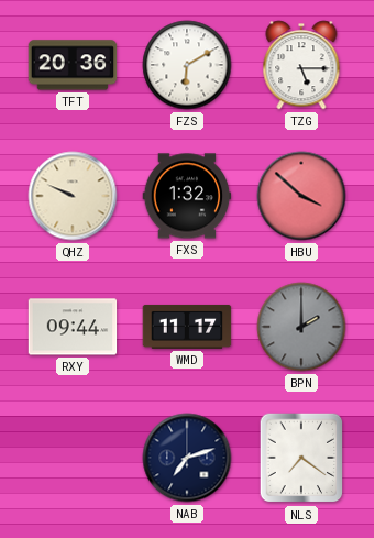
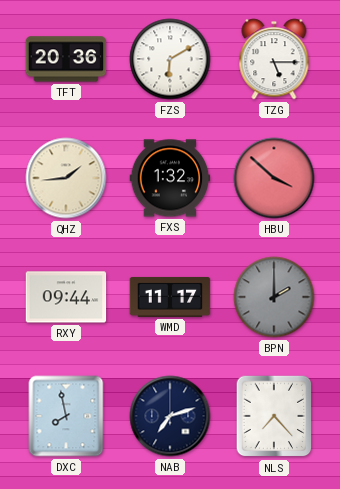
QHZ: 9:49 -> 1:44
DXC: none -> 7:58
NLS: 7:21 -> 7:23
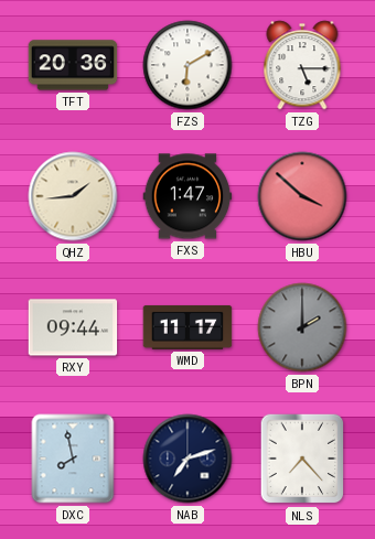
FXS: 1:32 -> 1:47
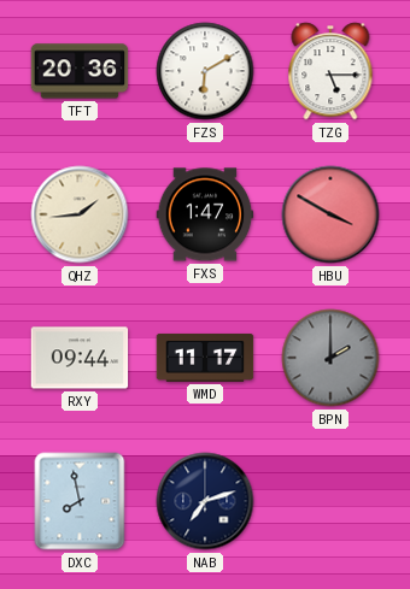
HBU: 3:52 -> 3:50
NLS: 7:23 -> none
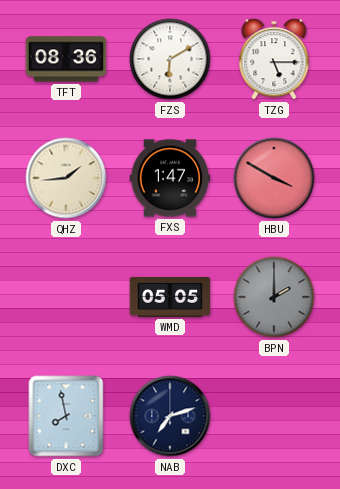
TFT: 20:36 -> 08:36
RXY: 09:44 -> none
WMD: 11:17 -> 05:05
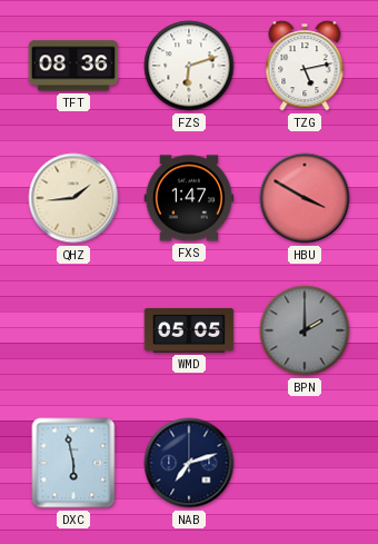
FZS: 6:10 -> 6:12
TZG: 5:15 -> 5:13
DXC: 7:58 -> 5:58
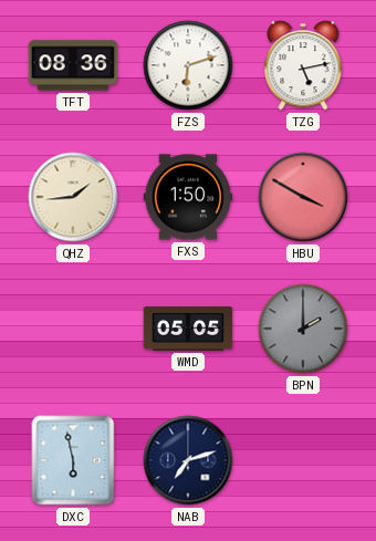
FXS: 1:47 -> 1:50
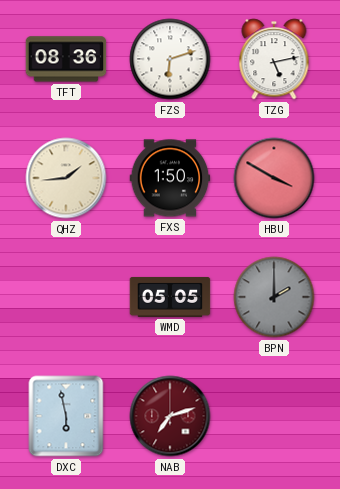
NAB dial: navy -> burgundy
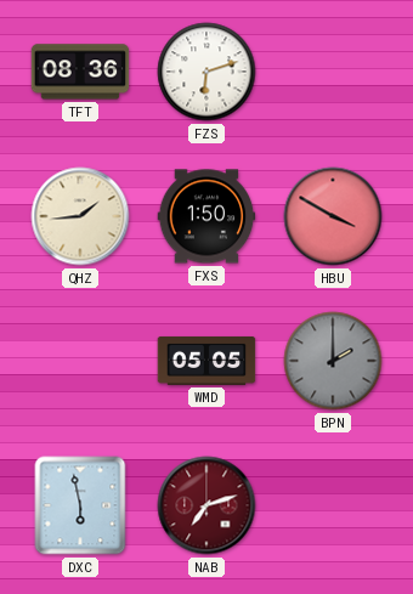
TZG: 5:13 -> none
